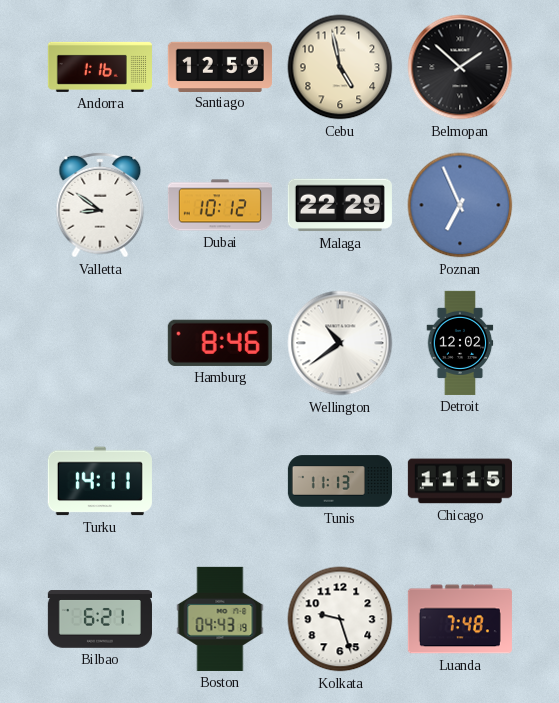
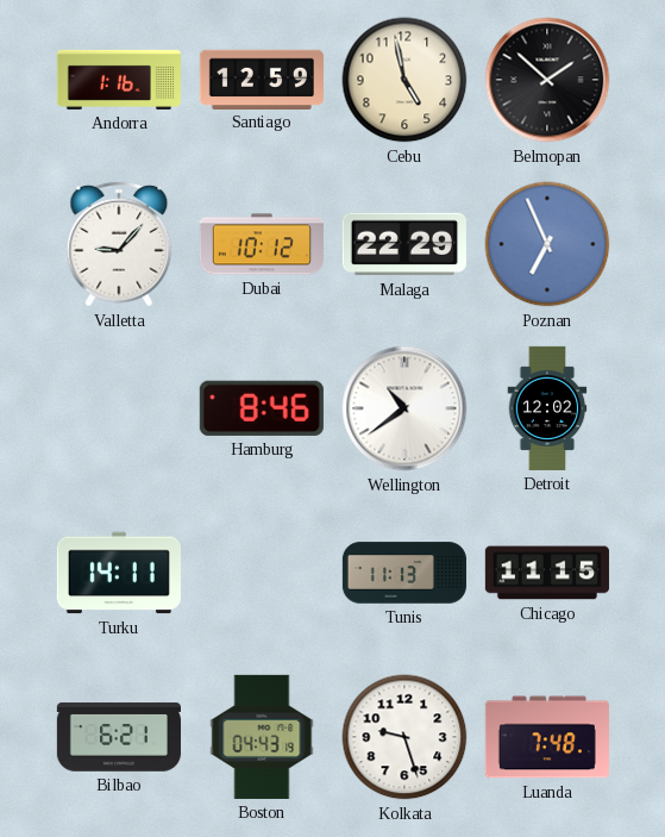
Valletta: 8:51 -> 9:07
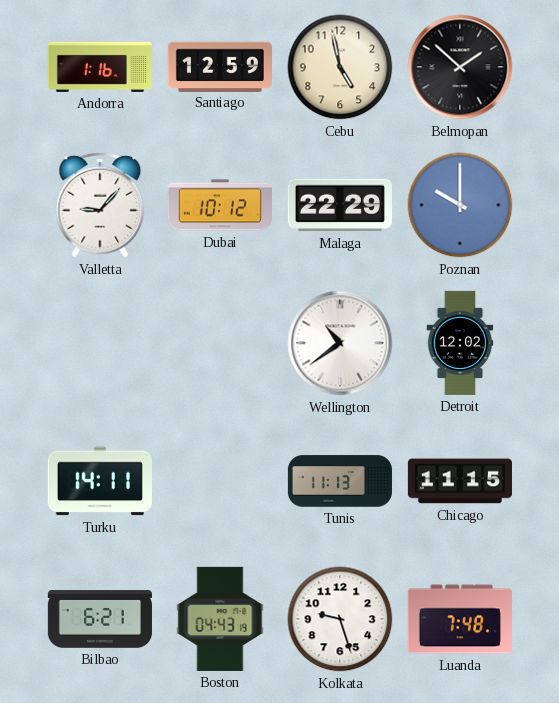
Poznan: 6:56 -> 10:00
Hamburg: 8:46 -> none
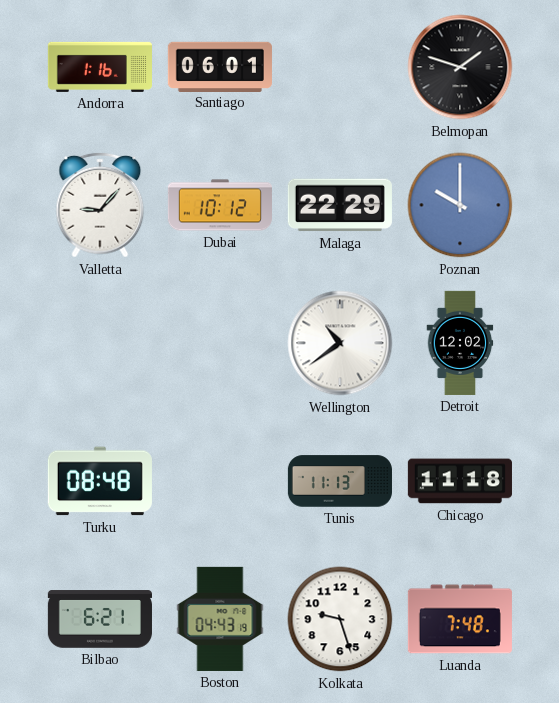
Santiago: 12:59 -> 06:01
Cebu: 4:58 -> none
Belmopan: 1:52 -> 1:48
Turku: 14:11 -> 08:48
Chicago: 11:15 -> 11:18
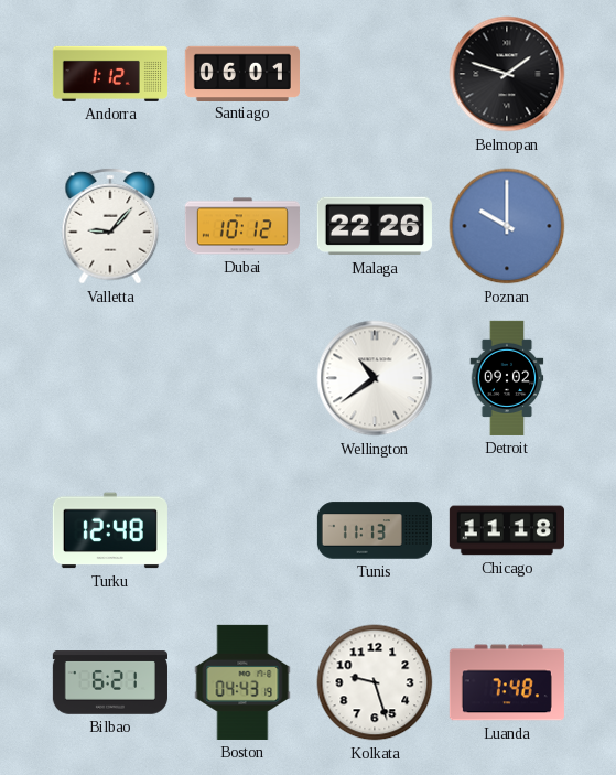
Andorra: 1:16 -> 1:12
Malaga: 22:29 -> 22:26
Detroit: 12:02 -> 09:02
Turku: 08:48 -> 12:48
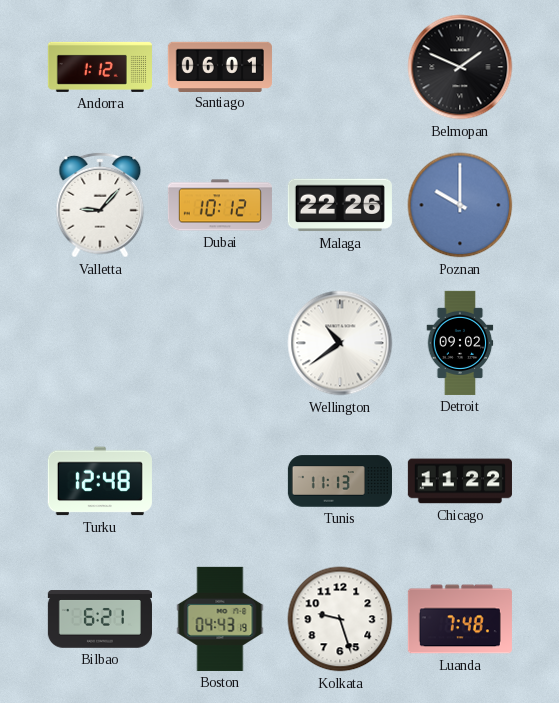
Belmopan: 1:48 -> 1:49
Chicago: 11:18 -> 11:22
